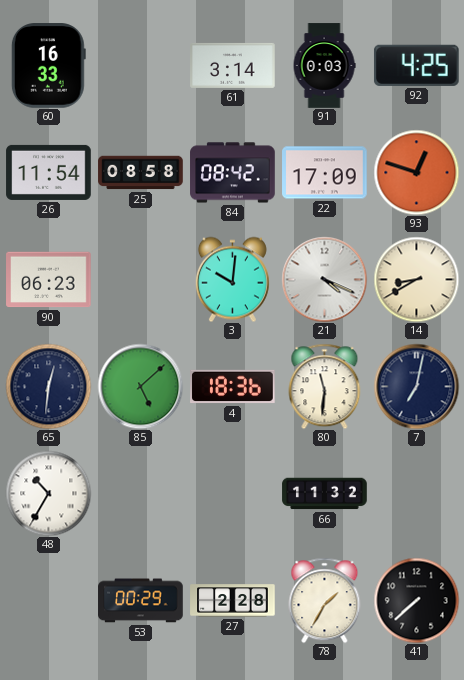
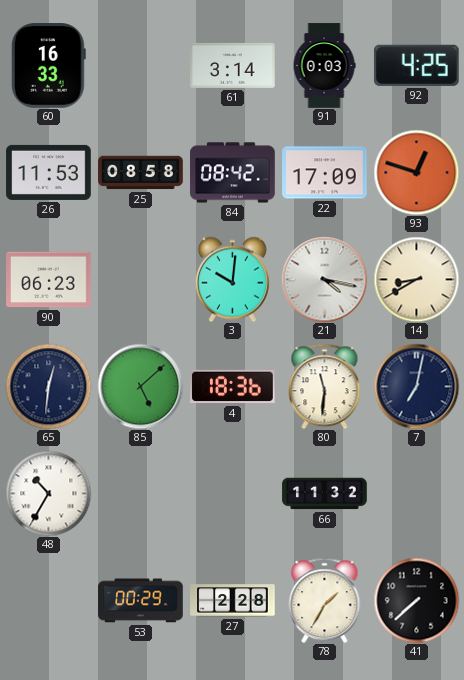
26: 11:54 -> 11:53
21: 4:19 -> 4:17
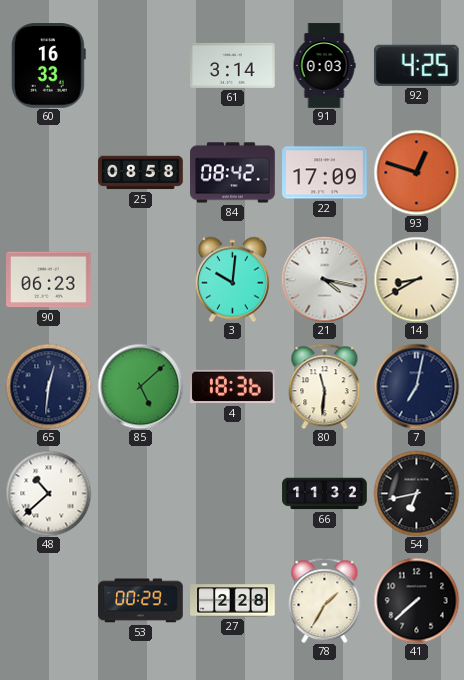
26: 11:53 -> none
48: 10:35 -> 10:38
54: none -> 6:43
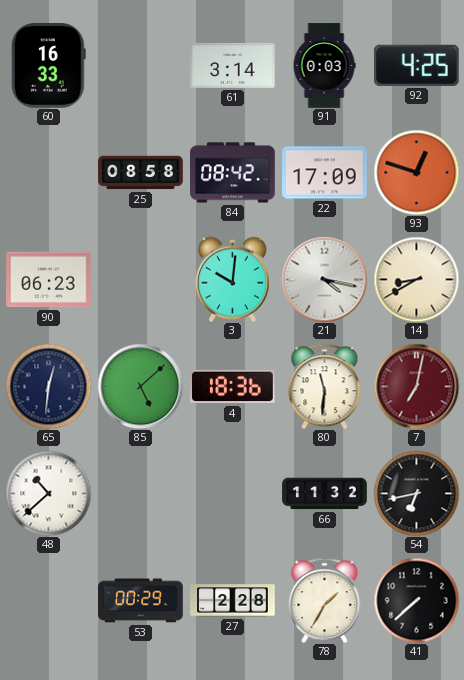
7 dial: navy -> burgundy
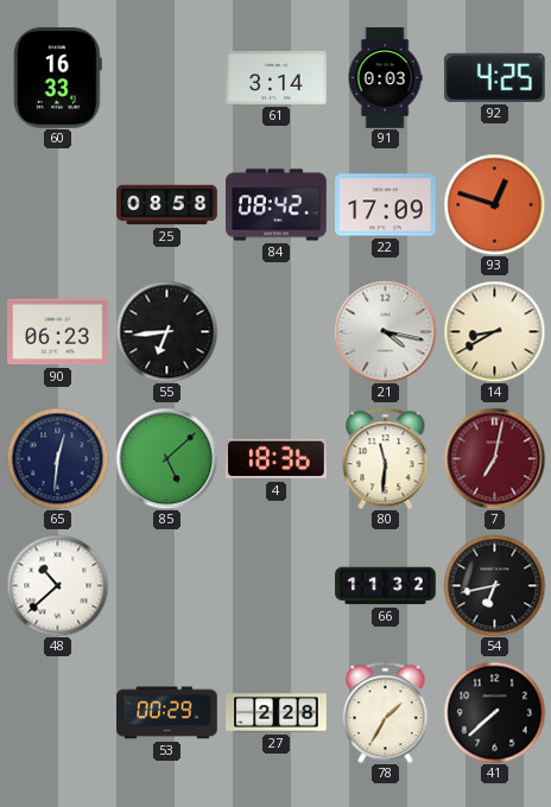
55: none -> 6:44
3: 10:01 -> none
